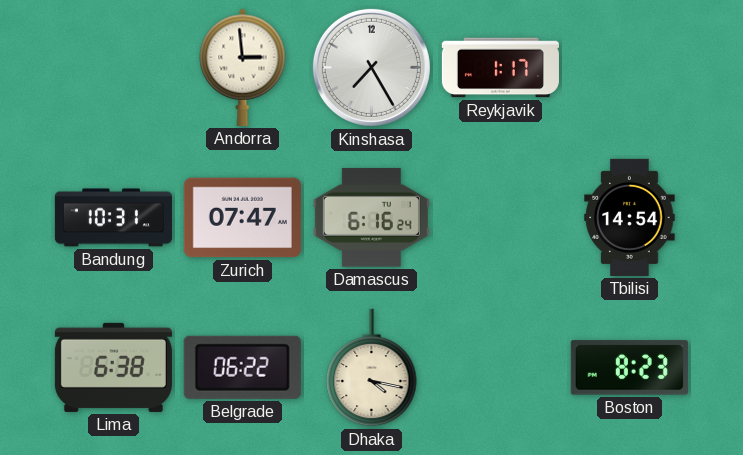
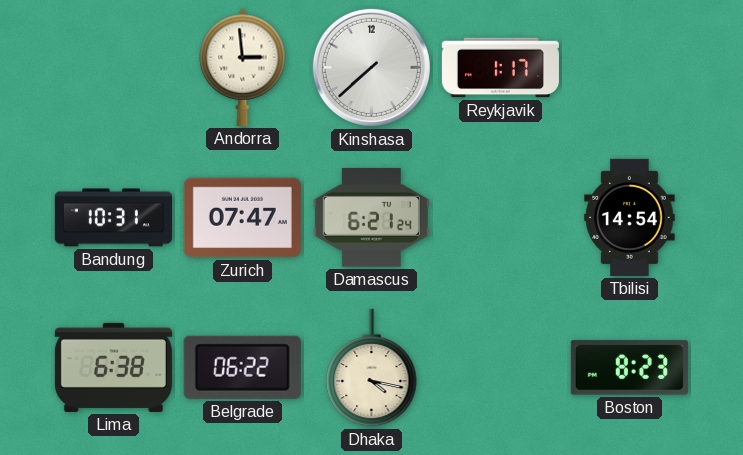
Kinshasa: 7:25 -> 7:38
Damascus: 6:16 -> 6:21
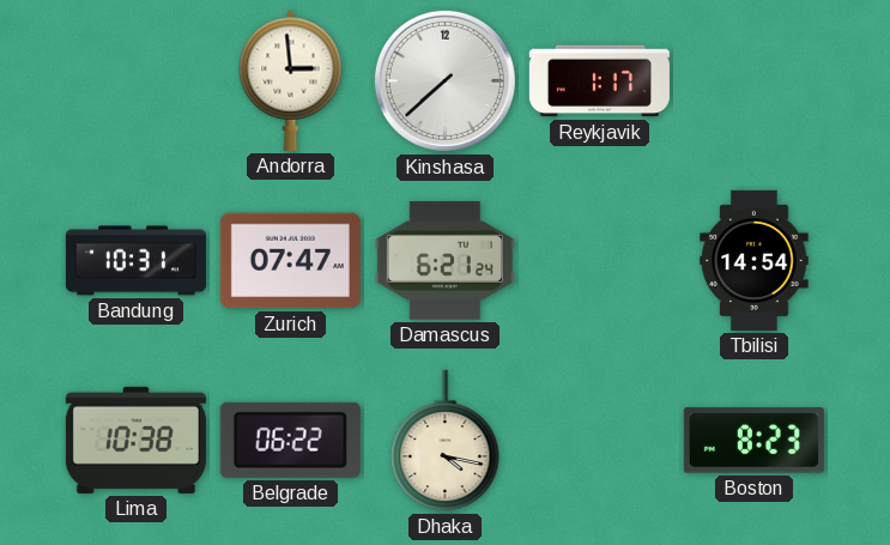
Lima: 6:38 -> 10:38
